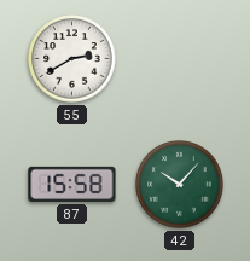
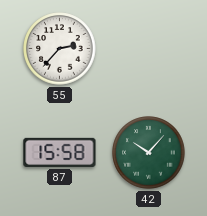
55: 2:40 -> 2:37
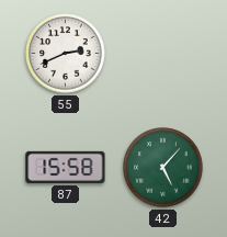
55: 2:37 -> 2:41
42: 10:07 -> 5:07
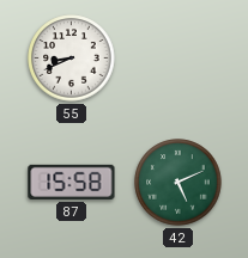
55: 2:41 -> 8:41
42: 5:07 -> 5:11
